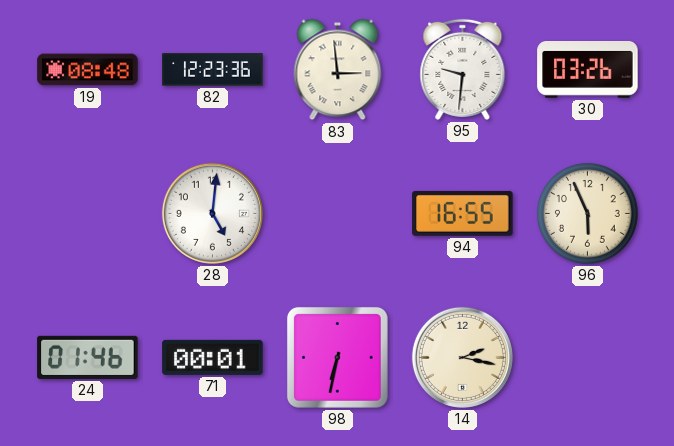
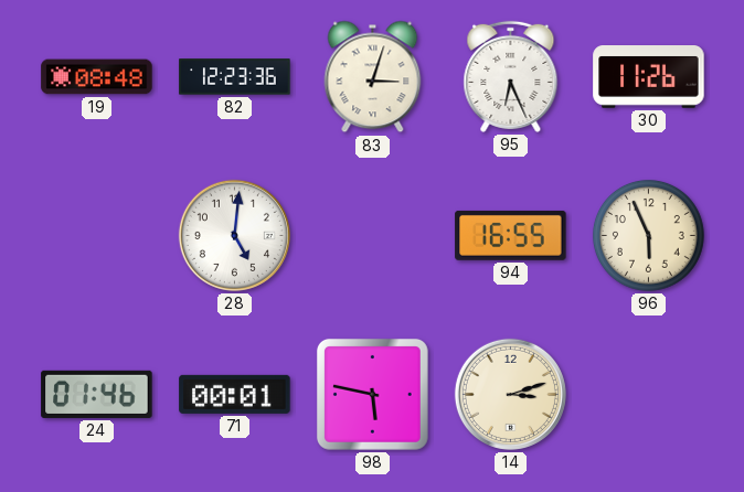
83: 2:59 -> 3:03
95: 9:31 -> 6:26
30: 03:26 -> 11:26
98: 6:32 -> 5:47
14: 2:17 -> 3:12
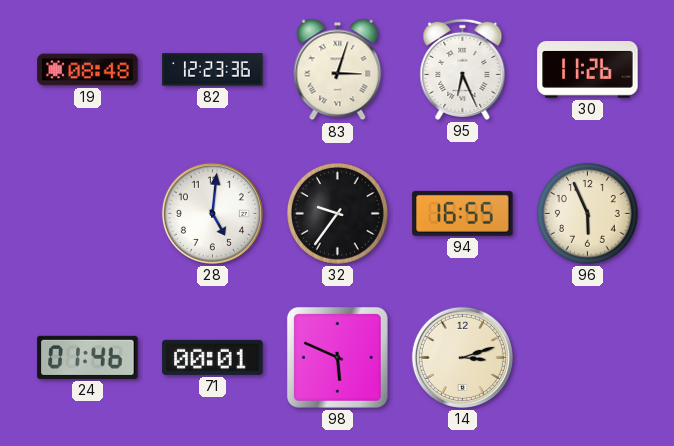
32: none -> 9:36
98: 5:47 -> 5:49
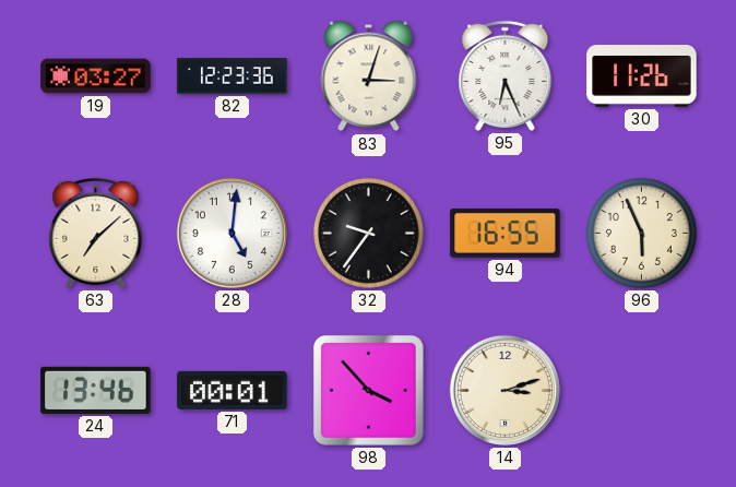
19: 08:48 -> 03:27
63: none -> 7:08
24: 01:46 -> 13:46
98: 5:49 -> 3:53
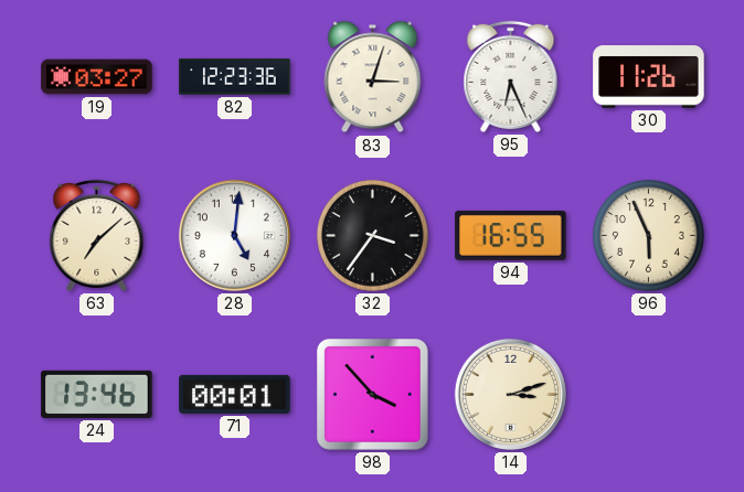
32: 9:36 -> 3:36
